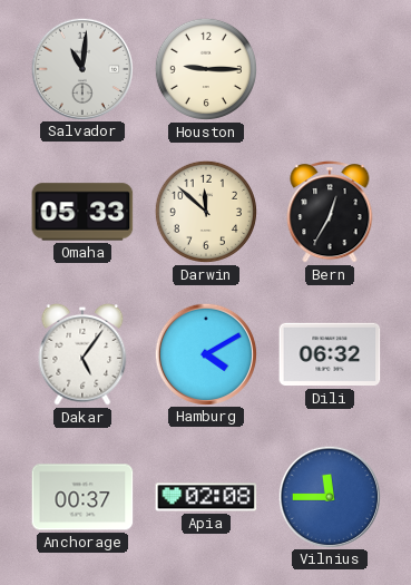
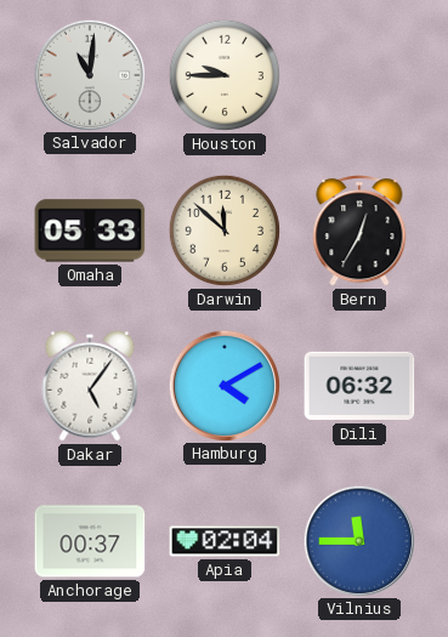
Houston: 9:15 -> 9:45
Apia: 02:08 -> 02:04
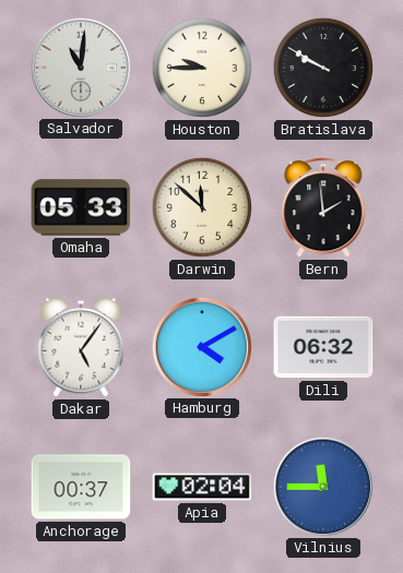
Bratislava: none -> 9:50
Bern: 12:35 -> 1:59
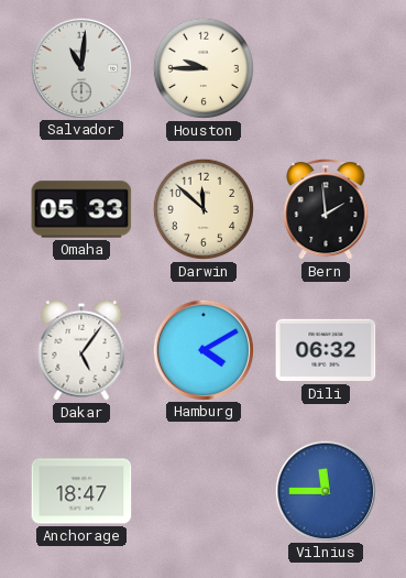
Bratislava: 9:50 -> none
Anchorage: 00:37 -> 18:47
Apia: 02:04 -> none
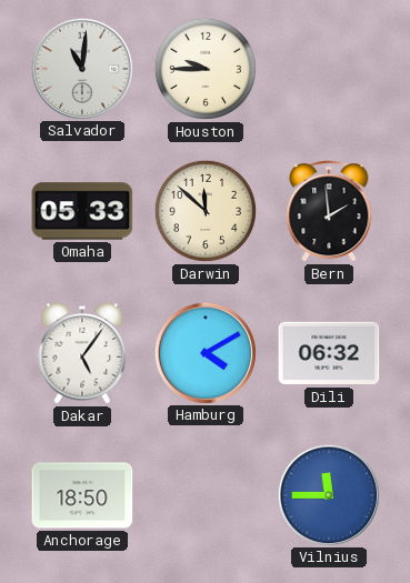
Anchorage: 18:47 -> 18:50
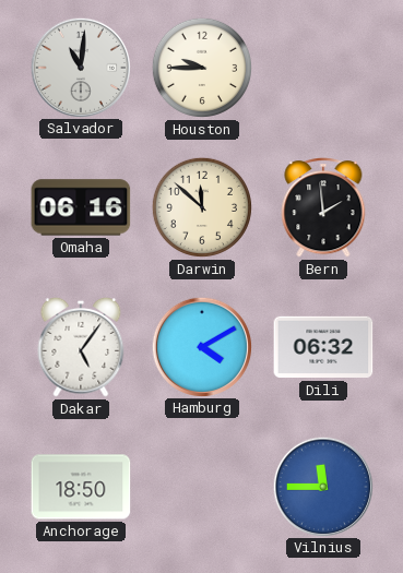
Omaha: 05:33 -> 06:16
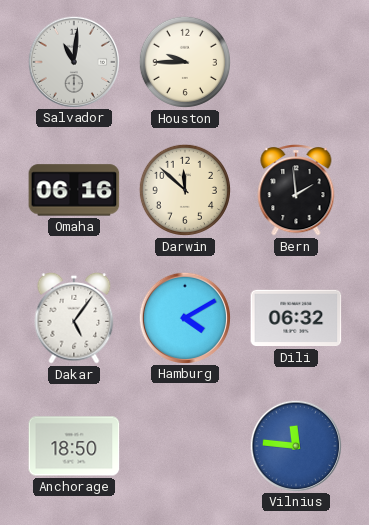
Vilnius: 11:45 -> 11:46
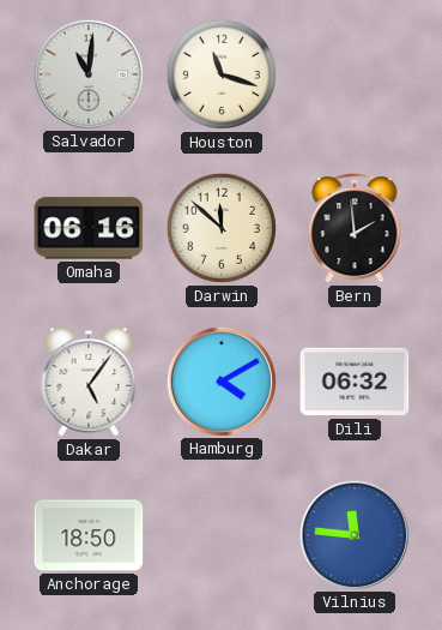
Houston: 9:45 -> 11:18
